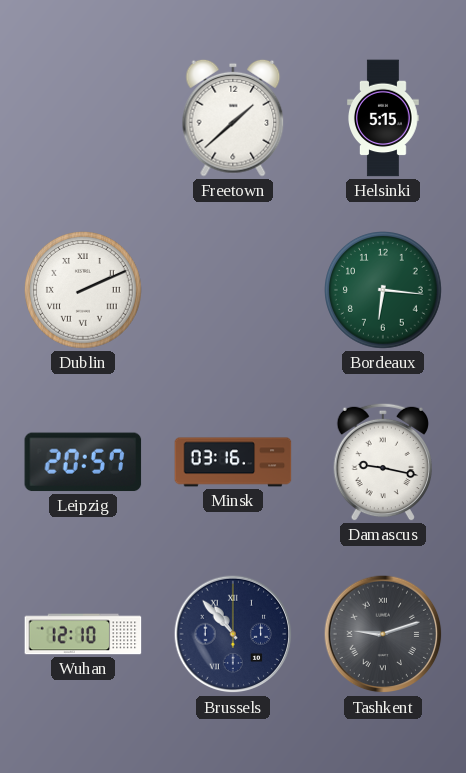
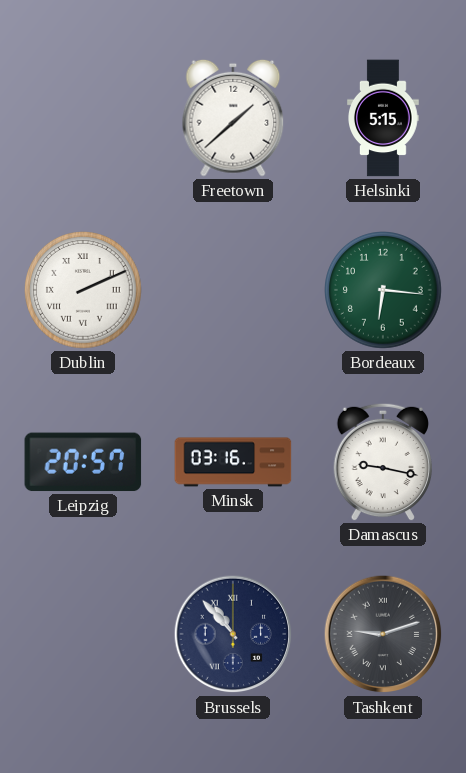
Wuhan: 12:10 -> none
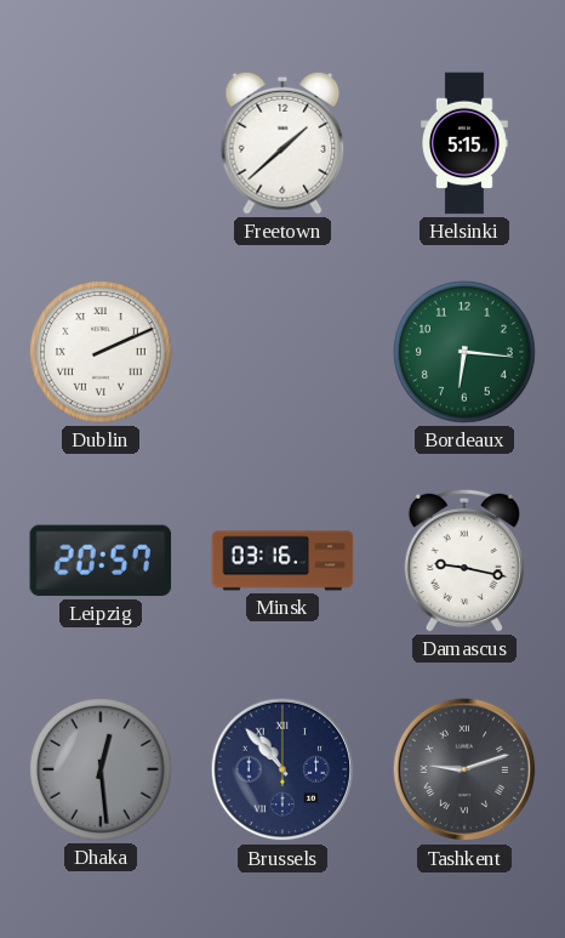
Dhaka: none -> 12:29
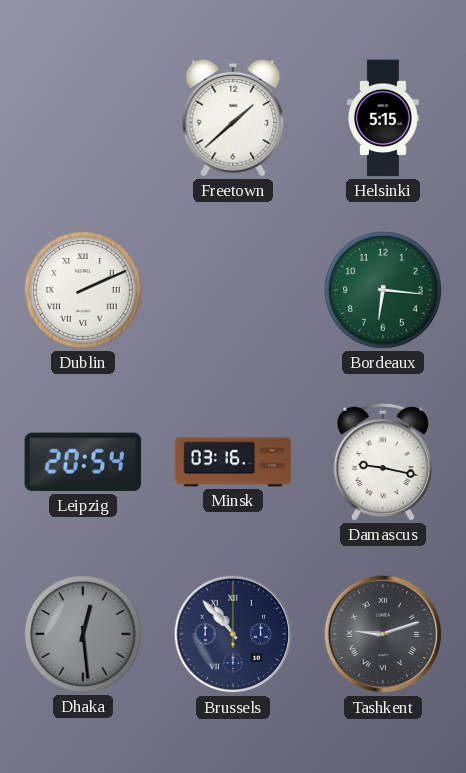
Leipzig: 20:57 -> 20:54
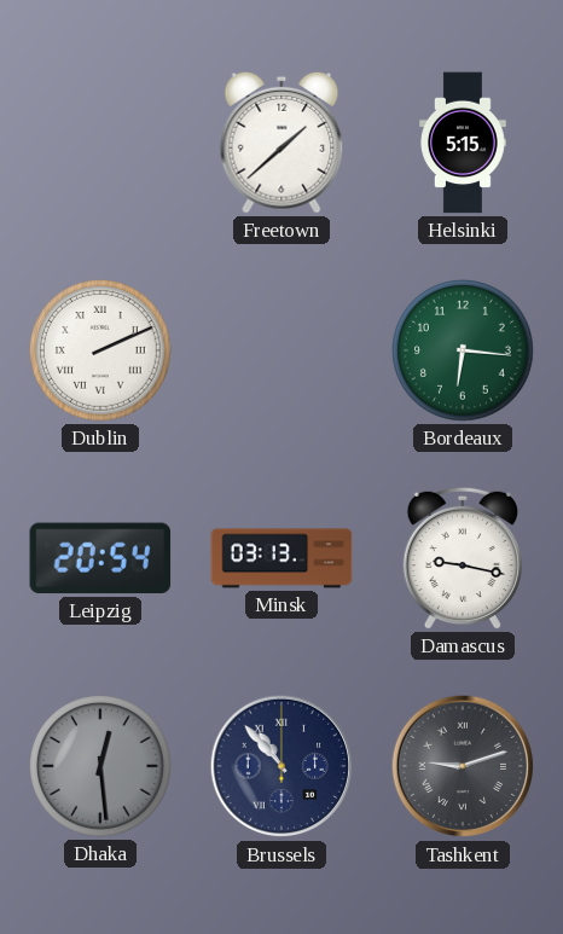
Minsk: 03:16 -> 03:13
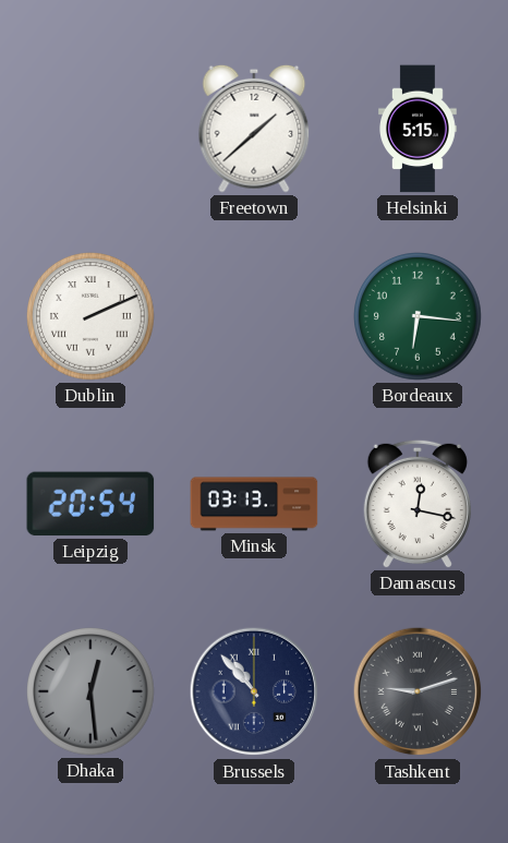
Damascus: 9:17 -> 12:17
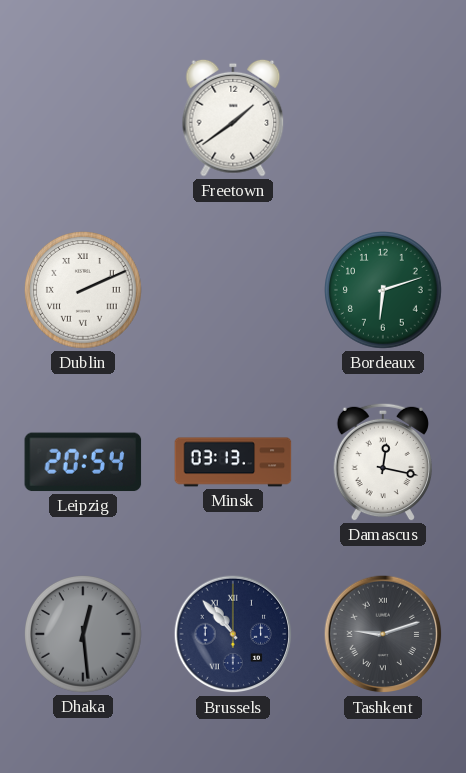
Freetown: 1:38 -> 1:39
Helsinki: 5:15 -> none
Bordeaux: 6:16 -> 6:12
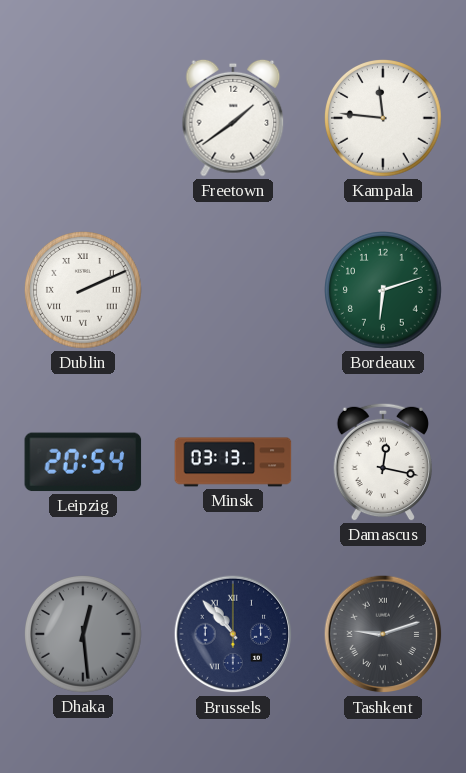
Kampala: none -> 11:46
